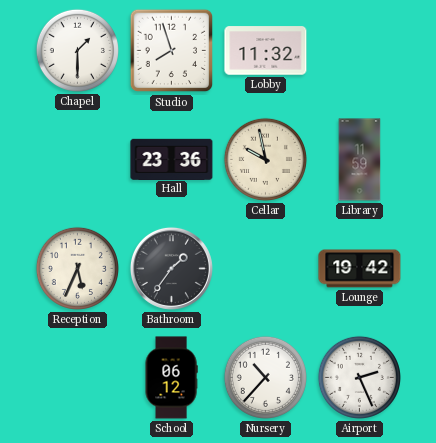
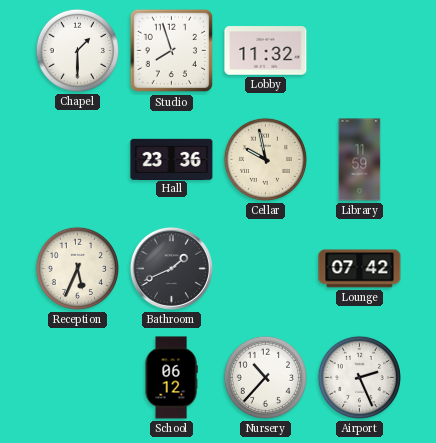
Bathroom: 1:36 -> 1:41
Lounge: 19:42 -> 07:42
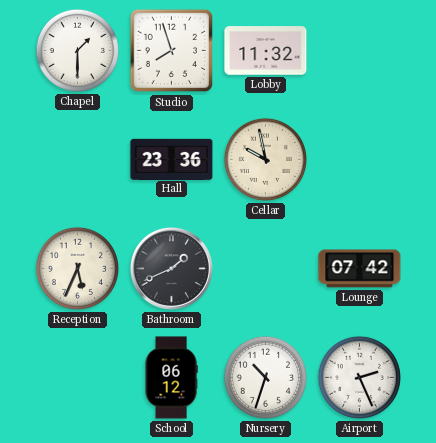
Library: 11:59 -> none
Nursery: 10:37 -> 10:33
